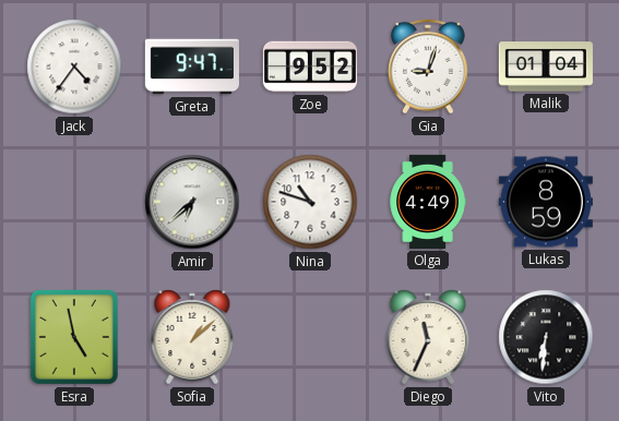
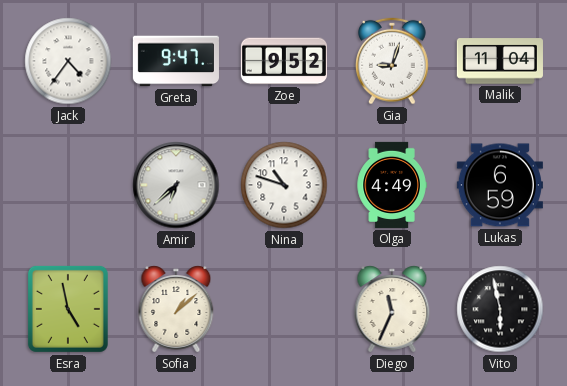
Malik: 01:04 -> 11:04
Lukas: 8:59 -> 6:59
Vito: 6:31 -> 5:58
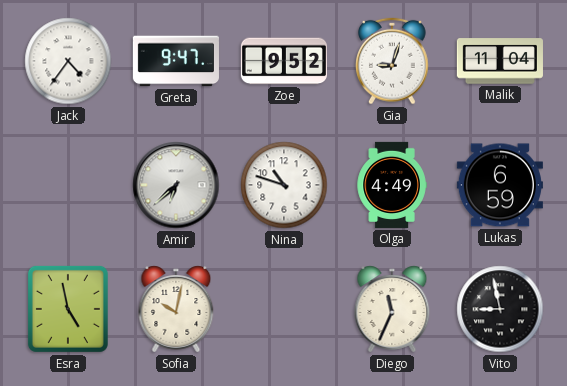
Sofia: 1:08 -> 10:02
Vito: 5:58 -> 8:58
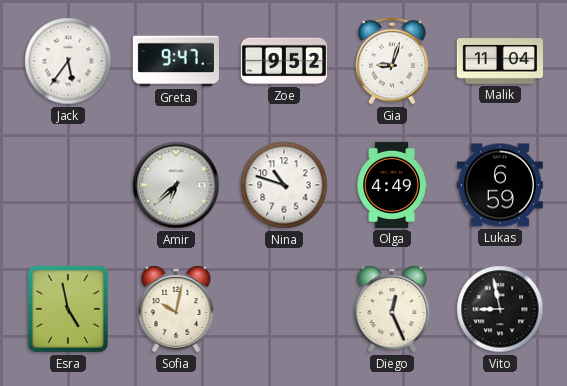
Jack: 4:36 -> 5:36
Diego: 11:34 -> 12:26
